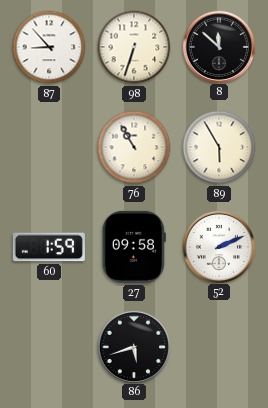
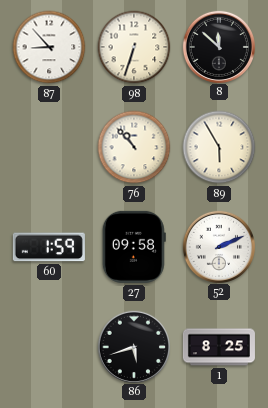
76: 10:55 -> 10:53
1: none -> 8:25
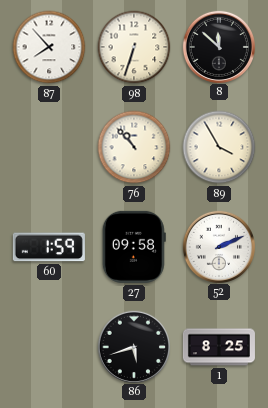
87: 8:53 -> 7:53
89: 5:55 -> 3:55
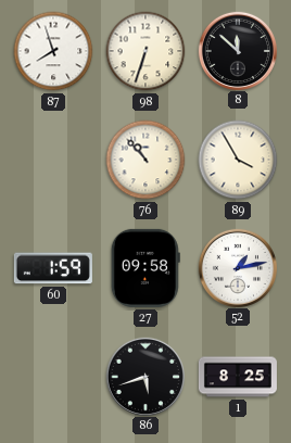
87: 7:53 -> 7:57
52: 2:11 -> 1:13
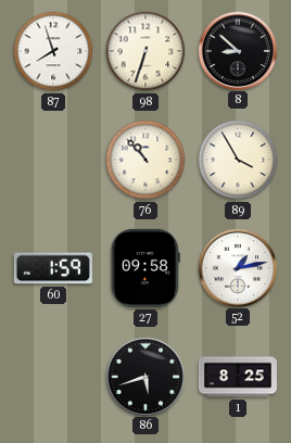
8: 11:52 -> 8:52
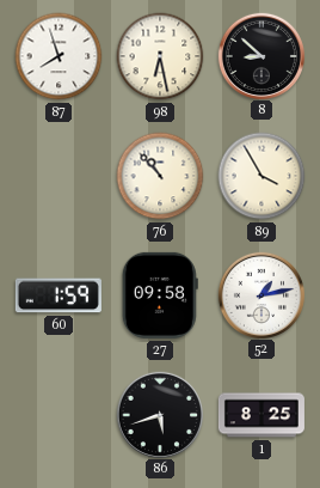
98: 6:33 -> 6:28
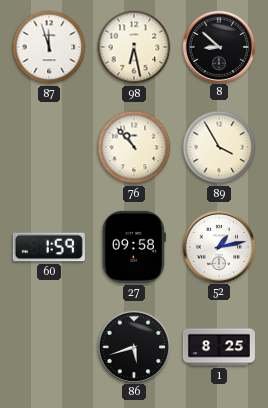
87: 7:57 -> 11:57
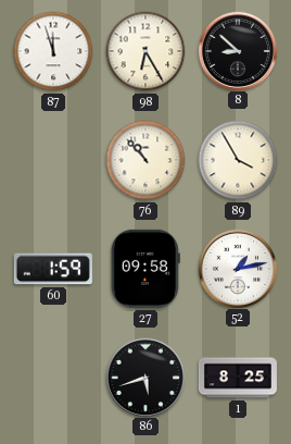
98: 6:28 -> 6:25
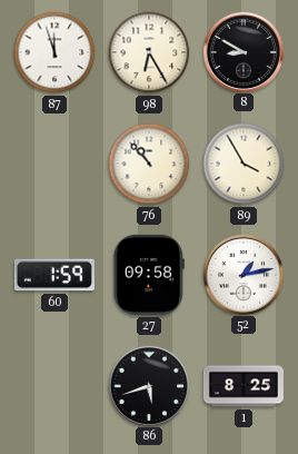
8: 8:52 -> 8:50
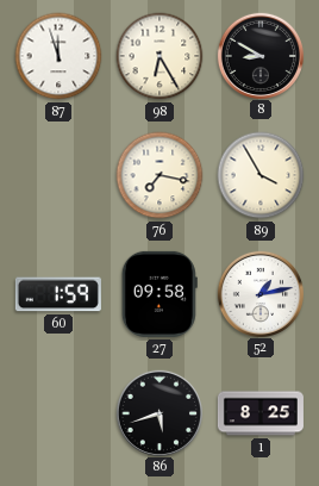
76: 10:53 -> 7:17
